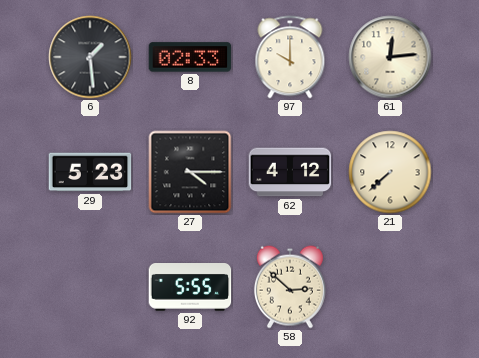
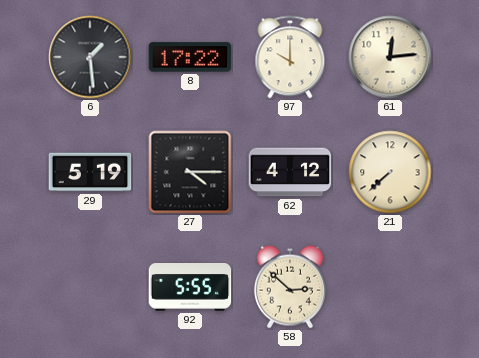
8: 02:33 -> 17:22
29: 5:23 -> 5:19
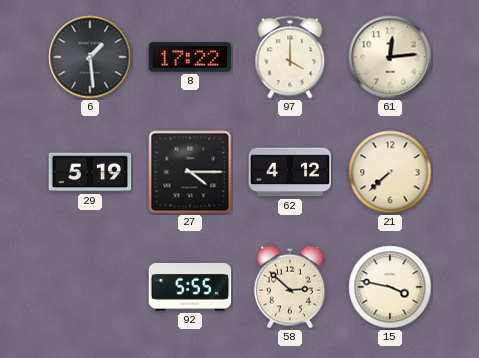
97: 10:00 -> 4:00
15: none -> 3:47
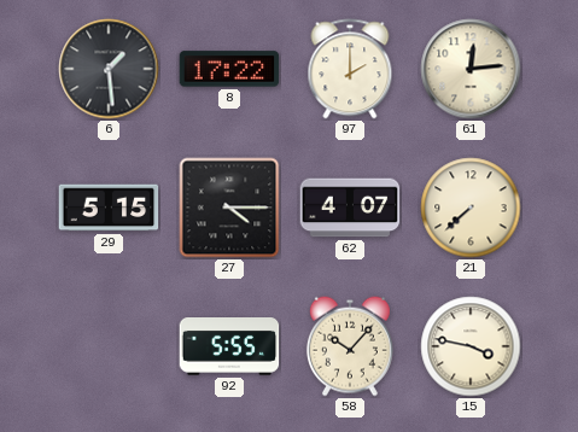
97: 4:00 -> 2:00
29: 5:19 -> 5:15
62: 4:12 -> 4:07
58: 2:52 -> 10:07
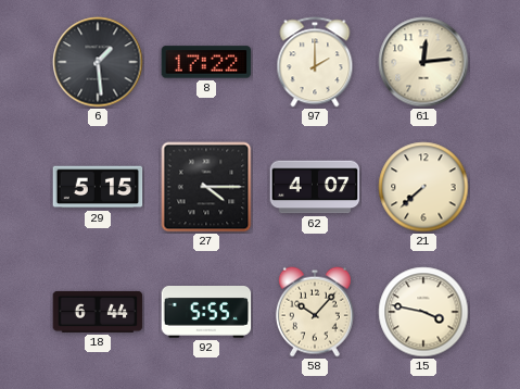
18: none -> 6:44
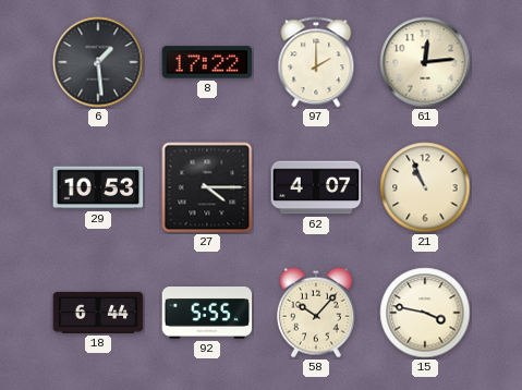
29: 5:15 -> 10:53
21: 7:38 -> 10:56
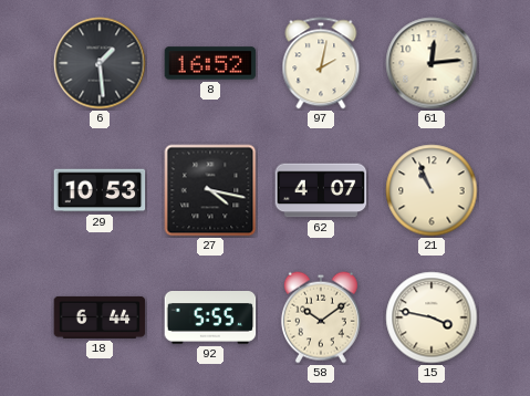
8: 17:22 -> 16:52
97: 2:00 -> 2:02
27: 4:15 -> 4:17
58: 10:07 -> 10:09
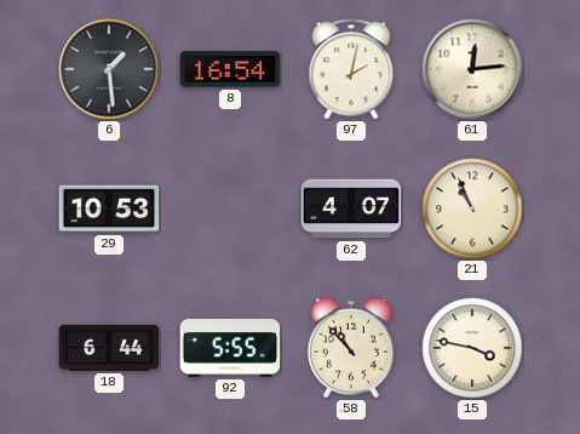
8: 16:52 -> 16:54
27: 4:17 -> none
58: 10:09 -> 10:53
